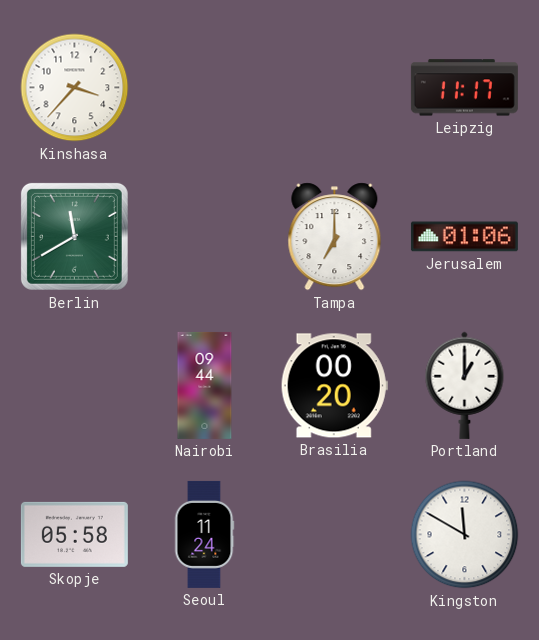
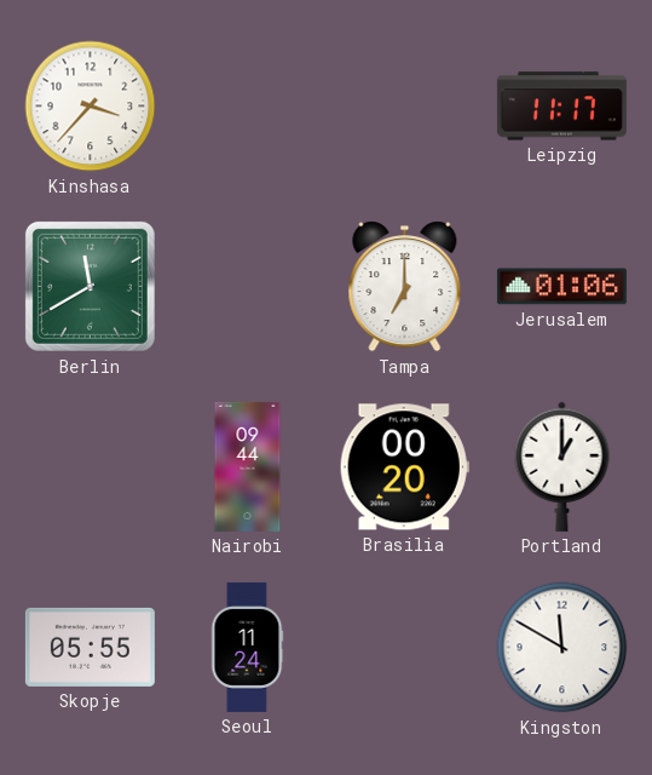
Skopje: 05:58 -> 05:55
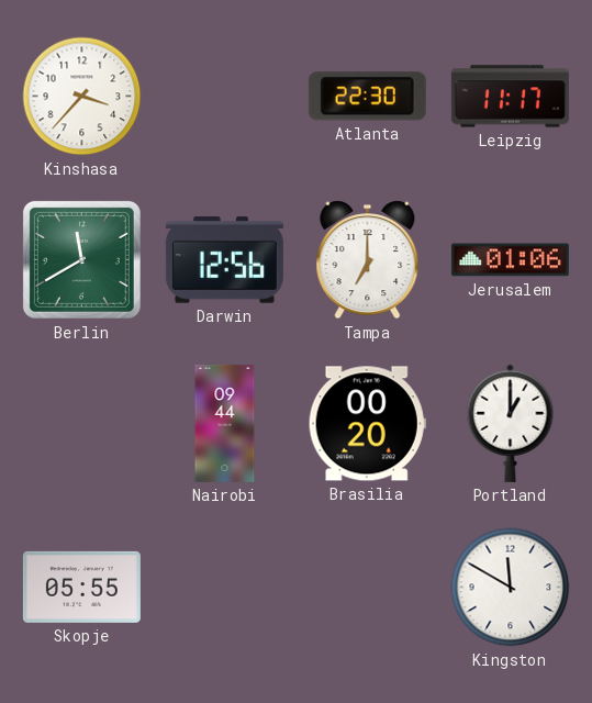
Atlanta: none -> 22:30
Darwin: none -> 12:56
Seoul: 11:24 -> none
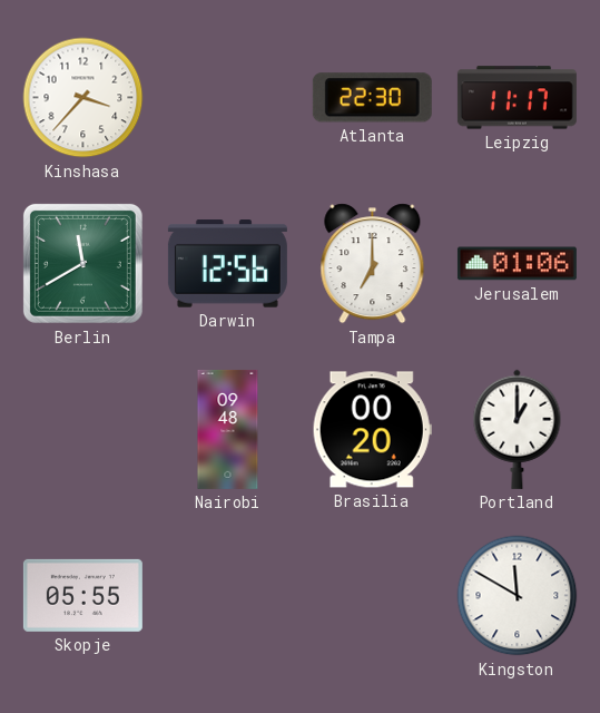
Nairobi: 09:44 -> 09:48
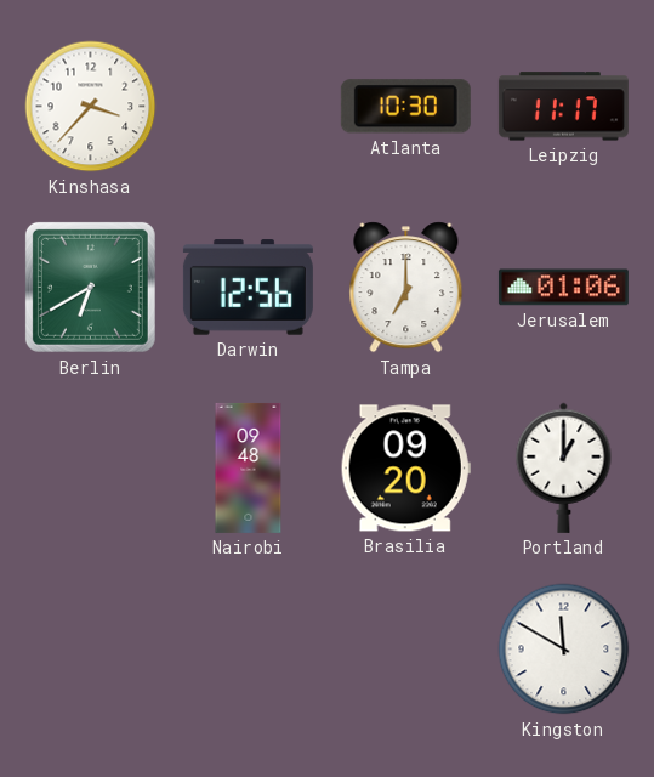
Atlanta: 22:30 -> 10:30
Berlin: 11:40 -> 6:40
Brasilia: 00:20 -> 09:20
Skopje: 05:55 -> none
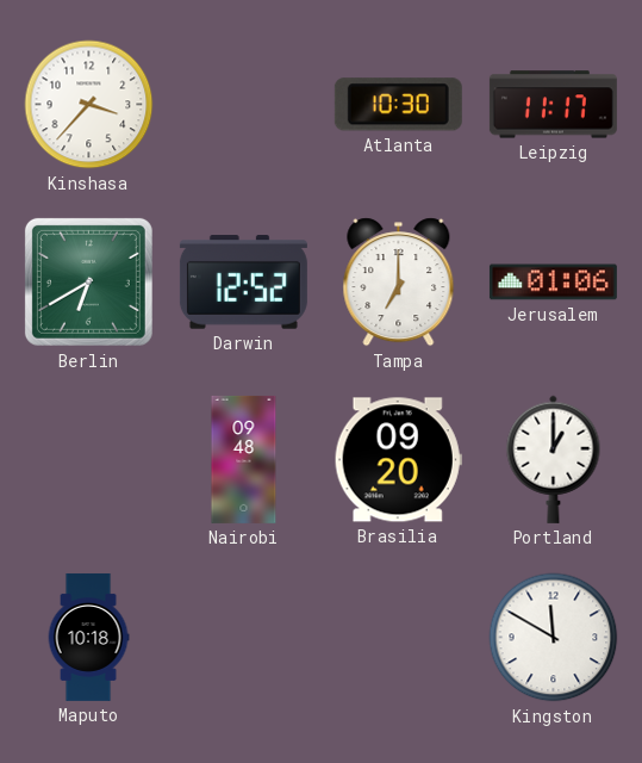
Darwin: 12:56 -> 12:52
Maputo: none -> 10:18
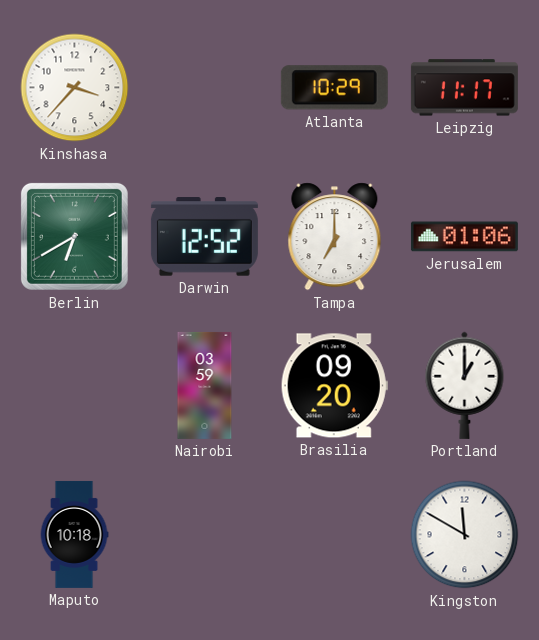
Atlanta: 10:30 -> 10:29
Nairobi: 09:48 -> 03:59
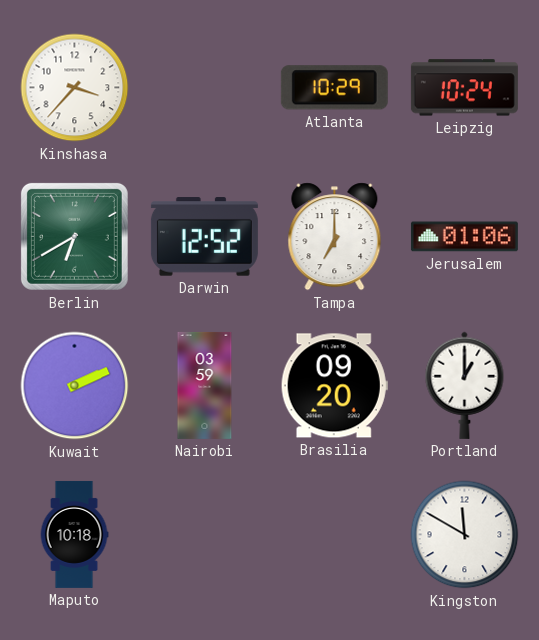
Leipzig: 11:17 -> 10:24
Kuwait: none -> 2:11
